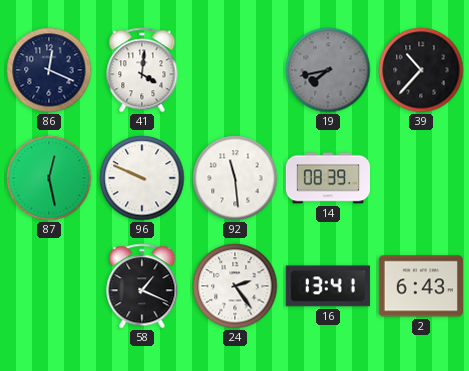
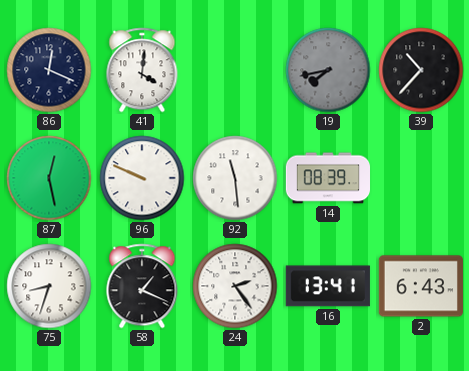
75: none -> 8:33
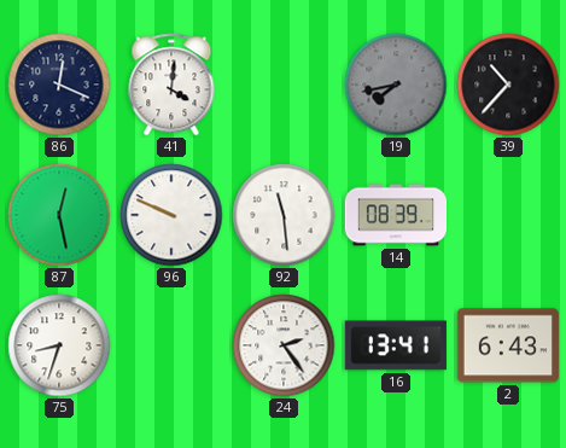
58: 1:19 -> none
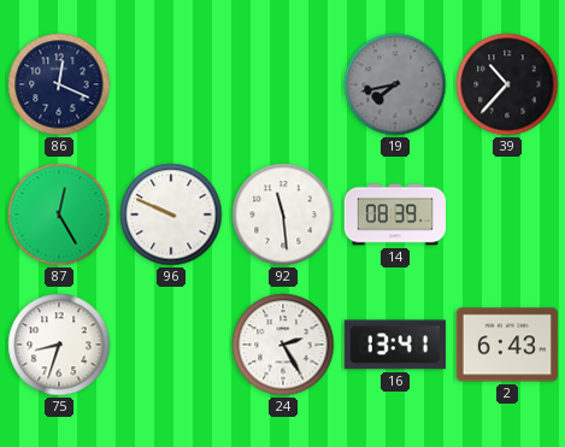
41: 4:01 -> none
87: 12:28 -> 12:25
24: 2:24 -> 2:25
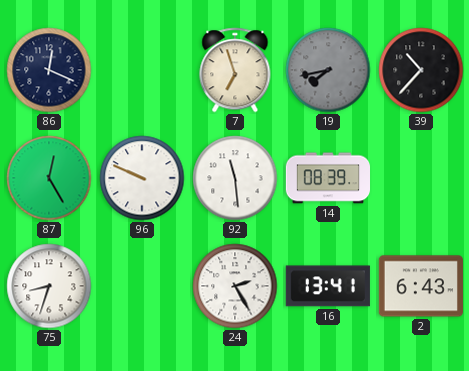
7: none -> 6:57
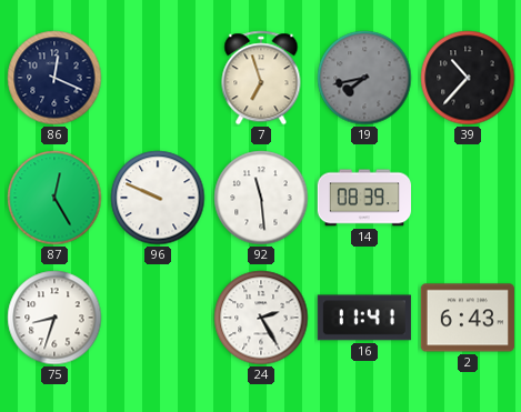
16: 13:41 -> 11:41
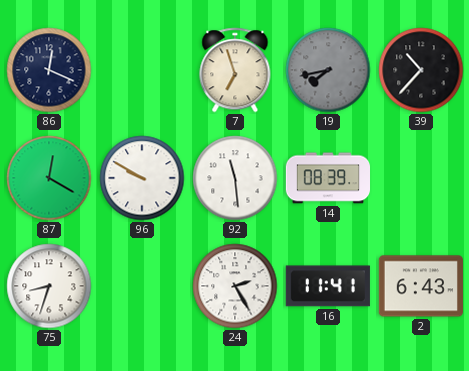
87: 12:25 -> 12:20
96: 9:49 -> 9:50
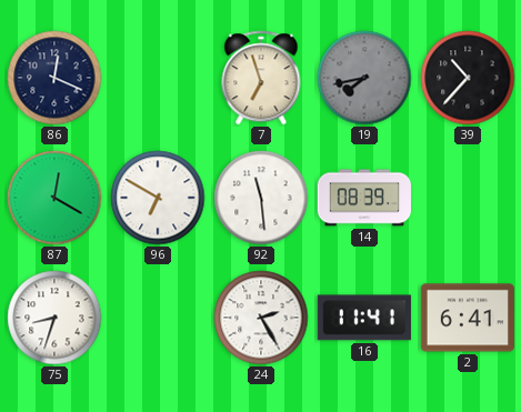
96: 9:50 -> 6:50
2: 6:43 -> 6:41
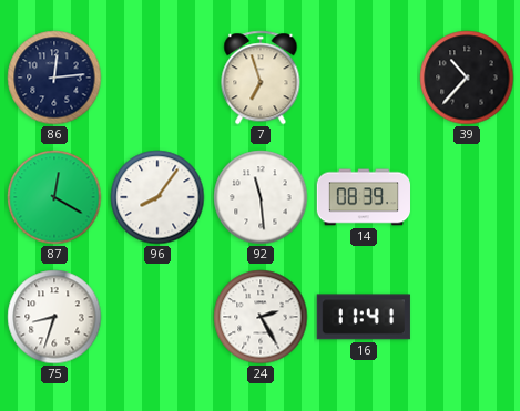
86: 12:19 -> 12:14
19: 7:43 -> none
96: 6:50 -> 8:06
2: 6:41 -> none
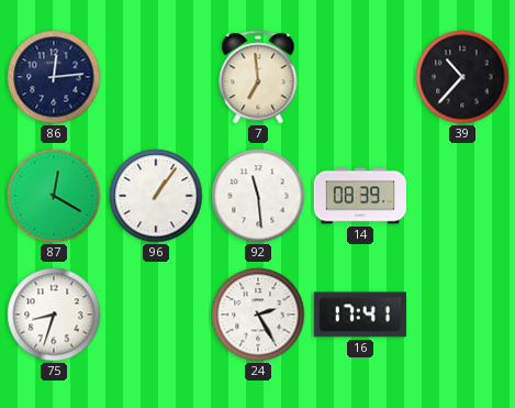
7: 6:57 -> 6:59
96: 8:06 -> 1:06
16: 11:41 -> 17:41
